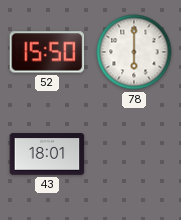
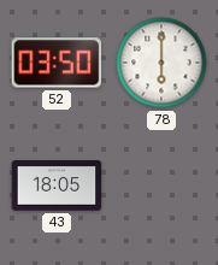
52: 15:50 -> 03:50
43: 18:01 -> 18:05
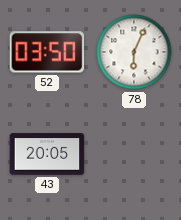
78: 6:00 -> 6:04
43: 18:05 -> 20:05
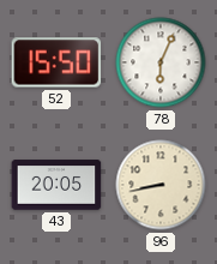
52: 03:50 -> 15:50
96: none -> 8:43
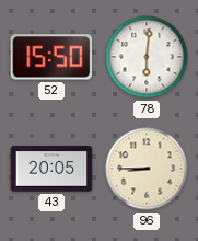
78: 6:04 -> 6:01
96: 8:43 -> 8:45
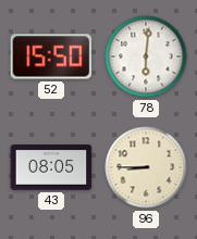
43: 20:05 -> 08:05
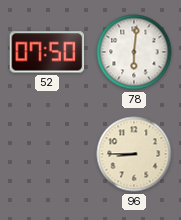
52: 15:50 -> 07:50
43: 08:05 -> none
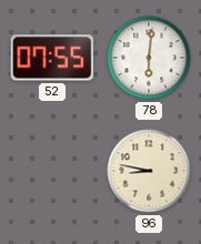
52: 07:50 -> 07:55
96: 8:45 -> 8:47
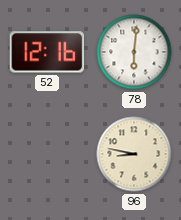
52: 07:55 -> 12:16
